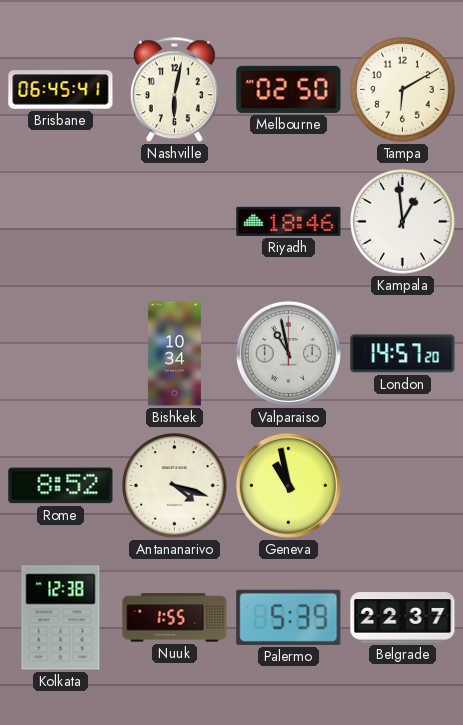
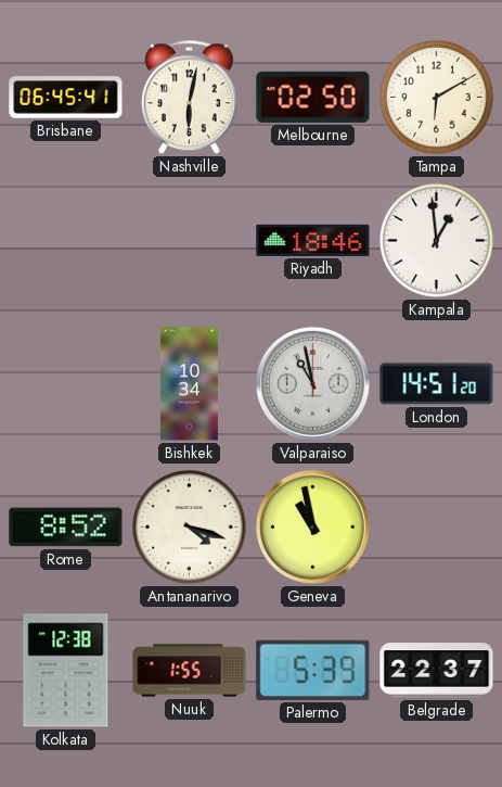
London: 14:57 -> 14:51
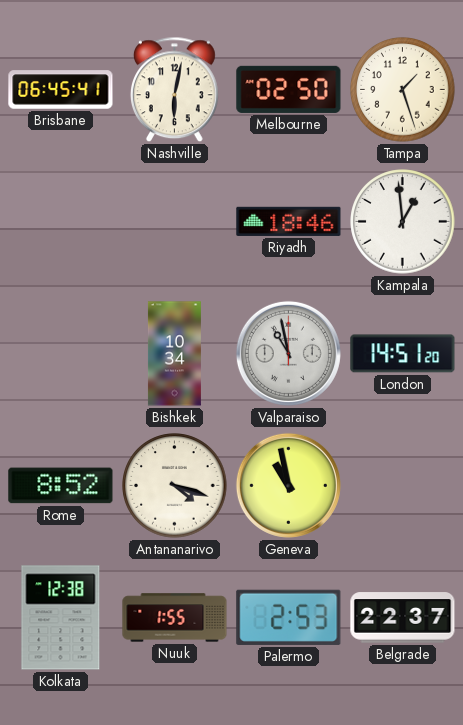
Tampa: 6:10 -> 1:27
Palermo: 5:39 -> 2:53
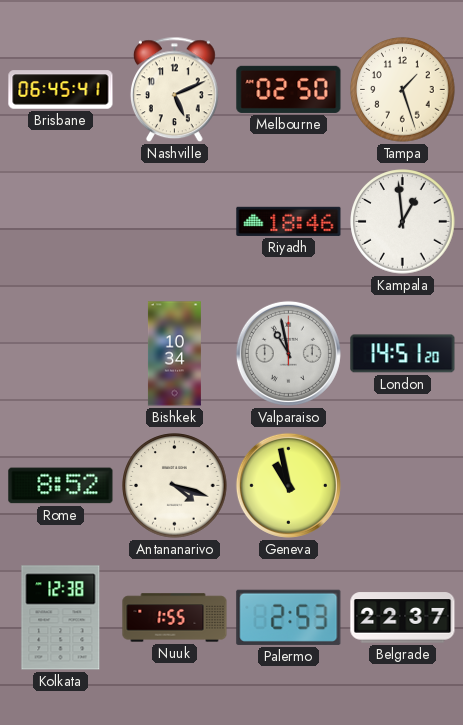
Nashville: 6:02 -> 5:11
